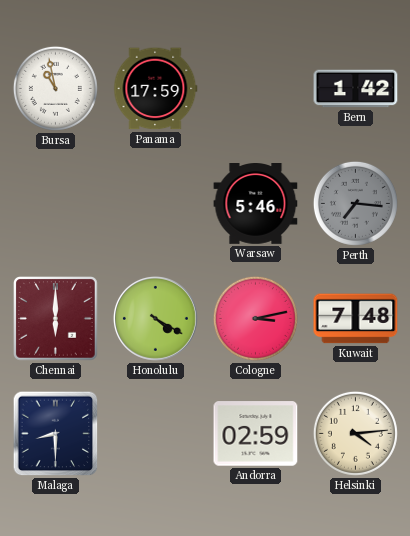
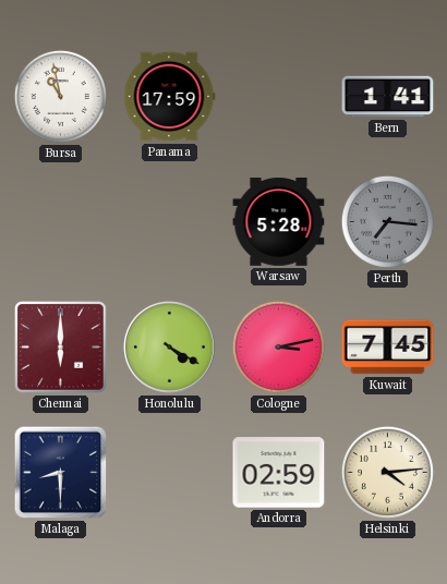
Bern: 1:42 -> 1:41
Warsaw: 5:46 -> 5:28
Kuwait: 7:48 -> 7:45
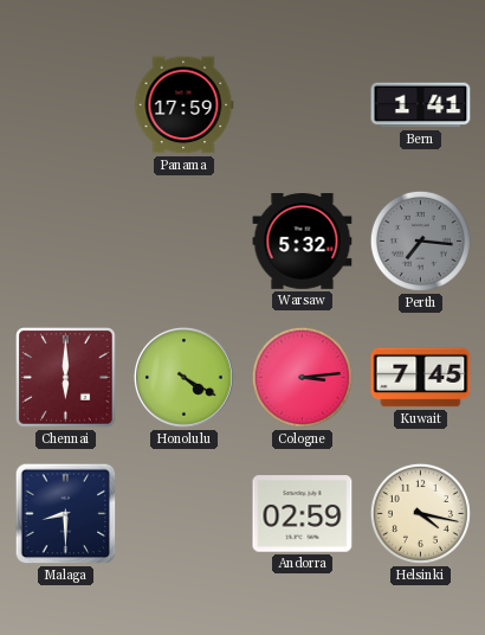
Bursa: 10:58 -> none
Warsaw: 5:28 -> 5:32
Cologne: 3:13 -> 3:14
Helsinki: 4:14 -> 4:17
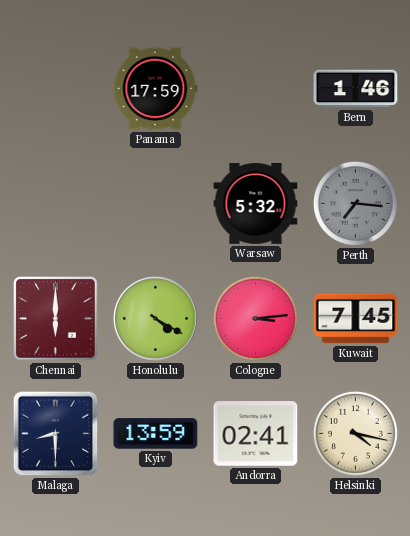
Bern: 1:41 -> 1:46
Kyiv: none -> 13:59
Andorra: 02:59 -> 02:41
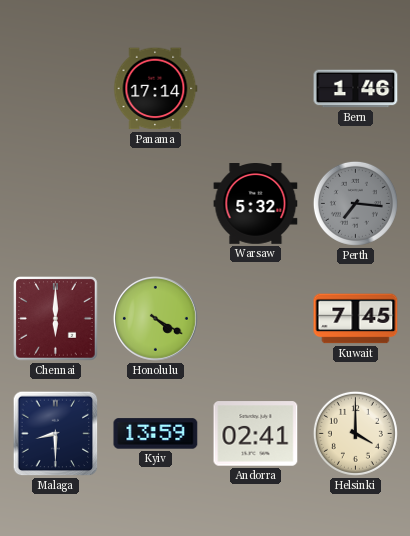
Panama: 17:59 -> 17:14
Cologne: 3:14 -> none
Helsinki: 4:17 -> 4:00
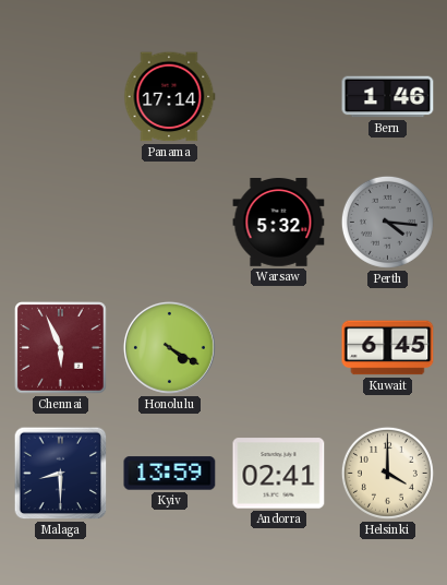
Perth: 7:16 -> 4:16
Chennai: 6:00 -> 5:56
Kuwait: 7:45 -> 6:45
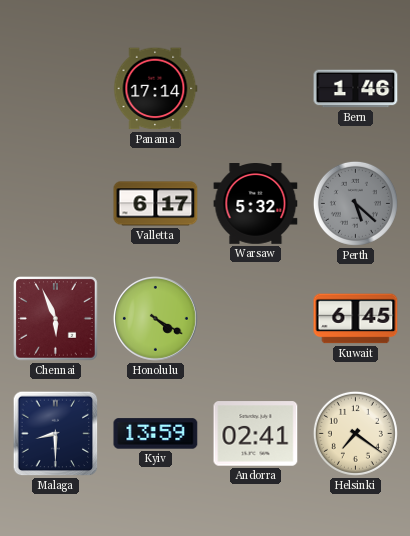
Valletta: none -> 6:17
Perth: 4:16 -> 5:22
Helsinki: 4:00 -> 7:21
